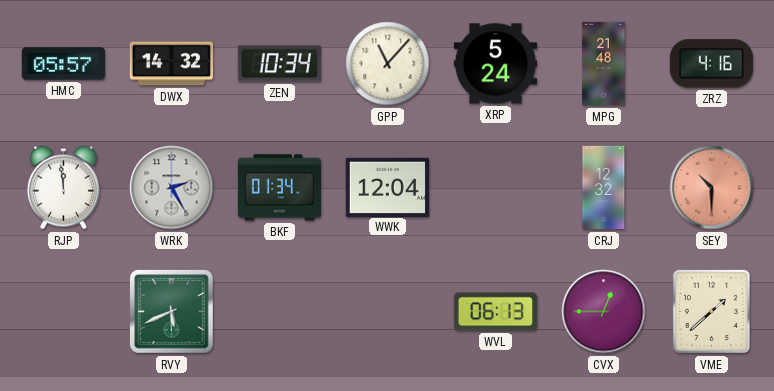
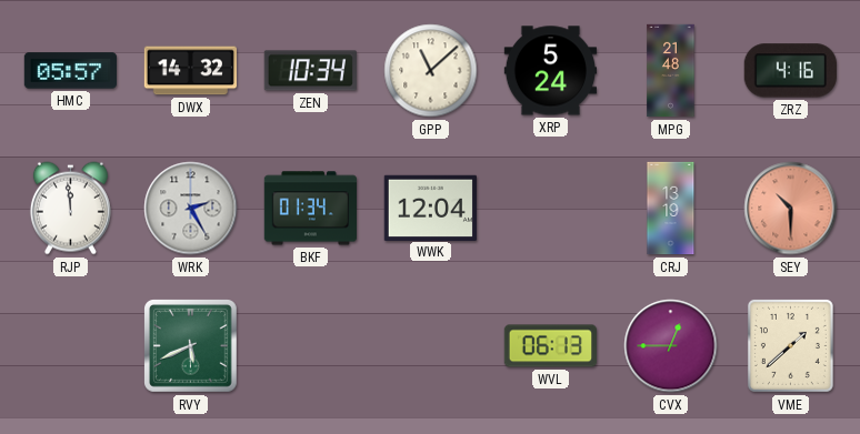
GPP: 11:07 -> 11:08
CRJ: 12:32 -> 13:19
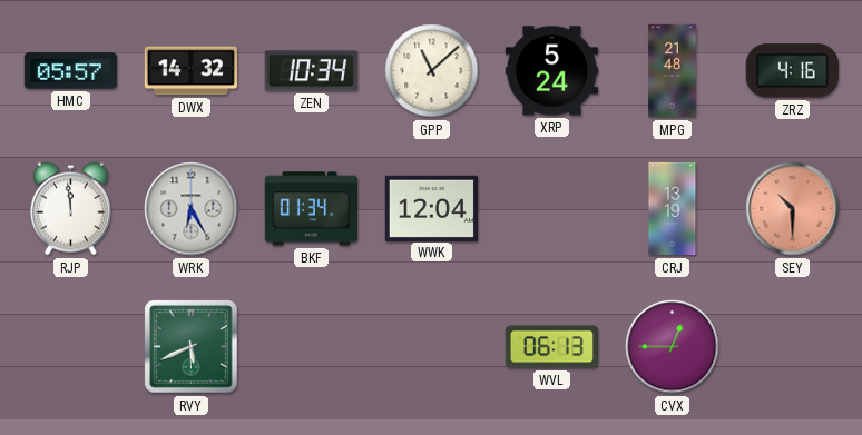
WRK: 2:25 -> 6:25
VME: 1:38 -> none
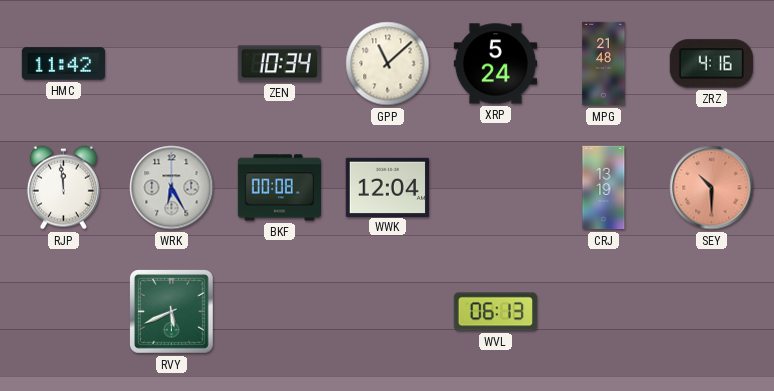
HMC: 05:57 -> 11:42
DWX: 14:32 -> none
BKF: 01:34 -> 00:08
CVX: 12:45 -> none
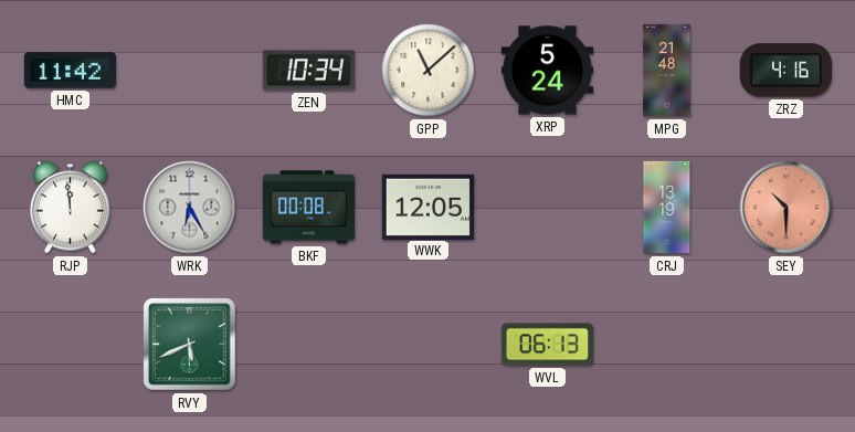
WWK: 12:04 -> 12:05
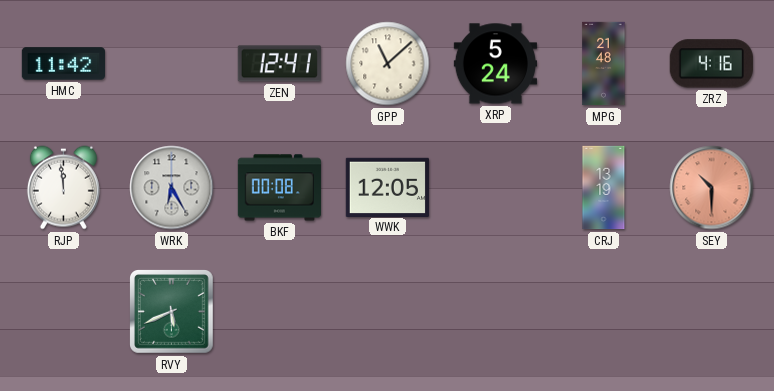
ZEN: 10:34 -> 12:41
WVL: 06:13 -> none
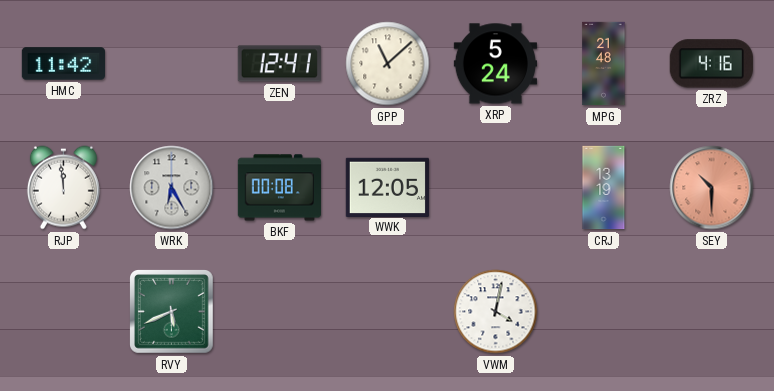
VWM: none -> 4:02
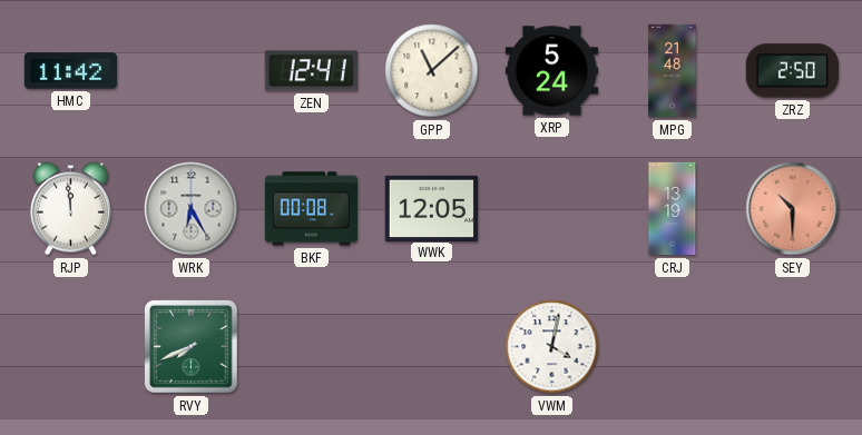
ZRZ: 4:16 -> 2:50
RVY: 5:41 -> 7:41
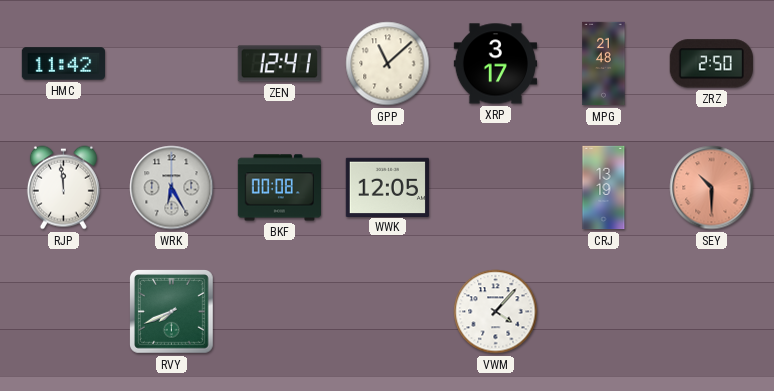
XRP: 5:24 -> 3:17
VWM: 4:02 -> 4:07
